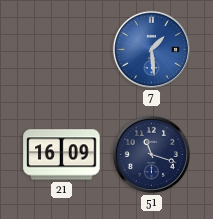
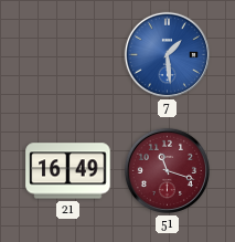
21: 16:09 -> 16:49
51 dial: navy -> burgundy
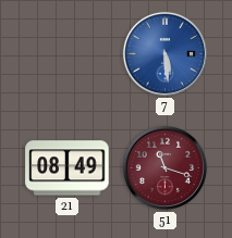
7: 1:29 -> 5:29
21: 16:49 -> 08:49
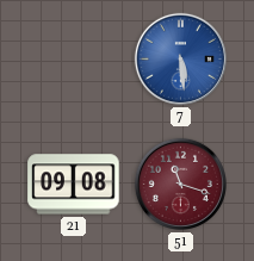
21: 08:49 -> 09:08
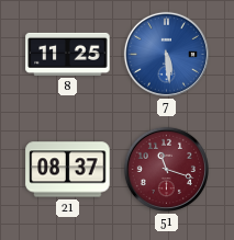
8: none -> 11:25
21: 09:08 -> 08:37
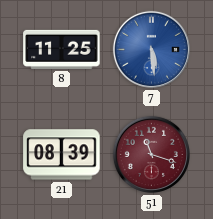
21: 08:37 -> 08:39
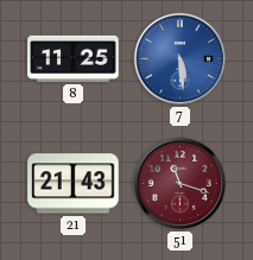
21: 08:39 -> 21:43
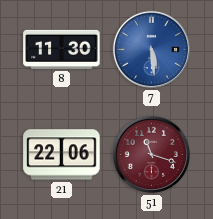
8: 11:25 -> 11:30
21: 21:43 -> 22:06
